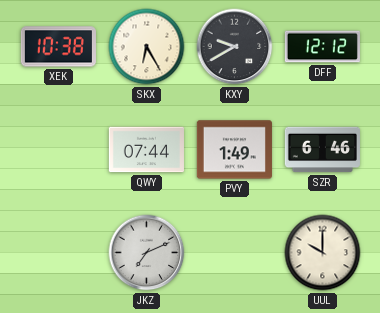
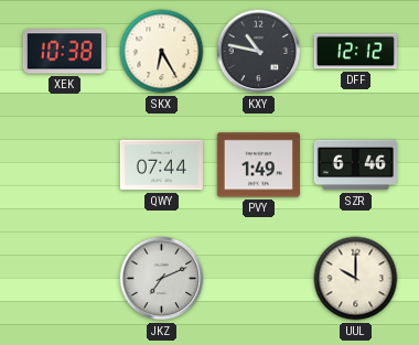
KXY: 9:40 -> 10:47
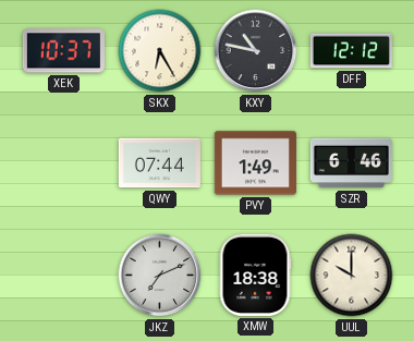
XEK: 10:38 -> 10:37
XMW: none -> 18:38
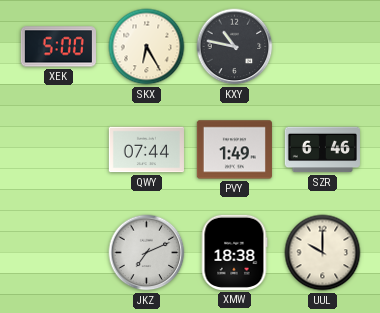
XEK: 10:37 -> 5:00
DFF: 12:12 -> none
